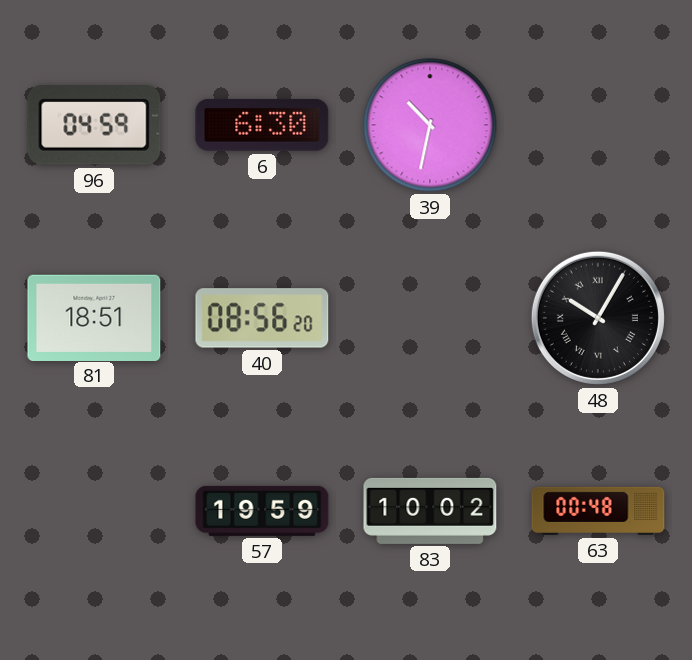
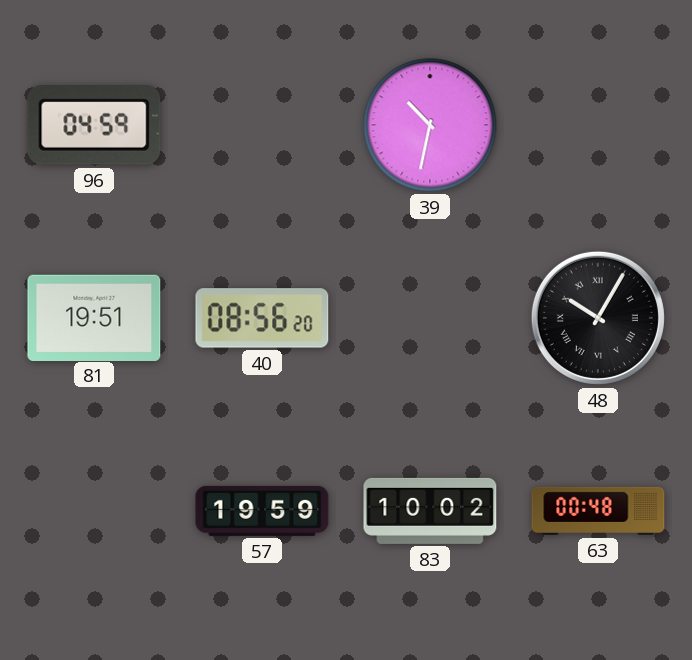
6: 6:30 -> none
81: 18:51 -> 19:51
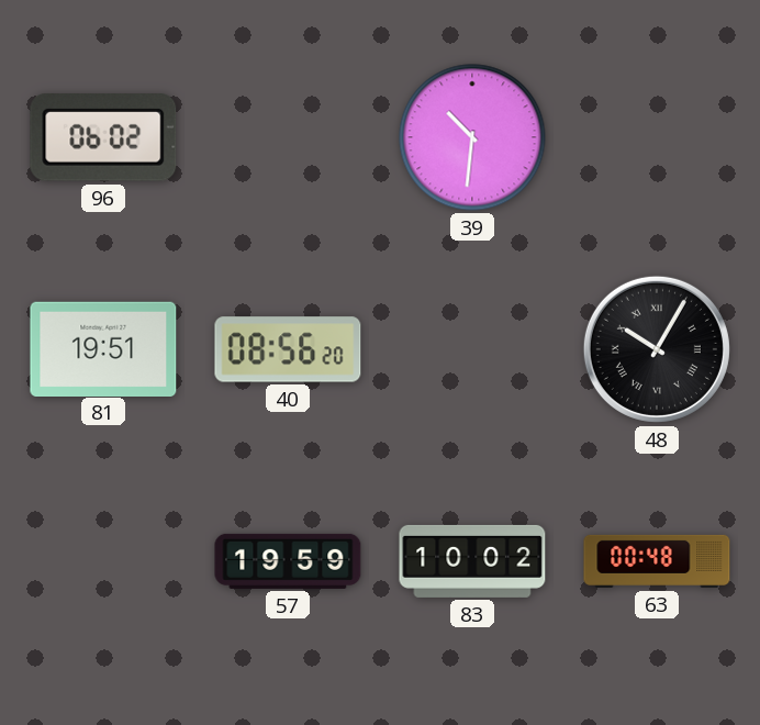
96: 04:59 -> 06:02
39: 10:32 -> 10:31
